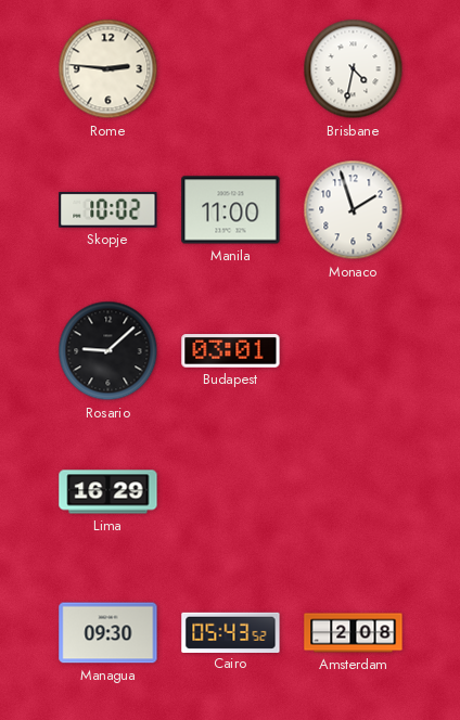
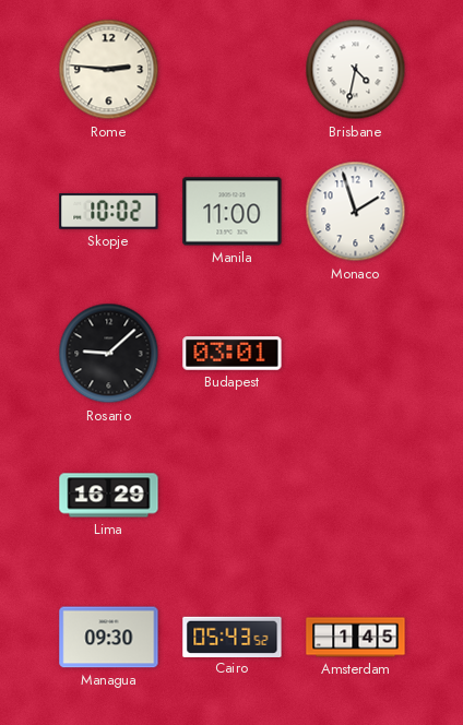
Amsterdam: 2:08 -> 1:45
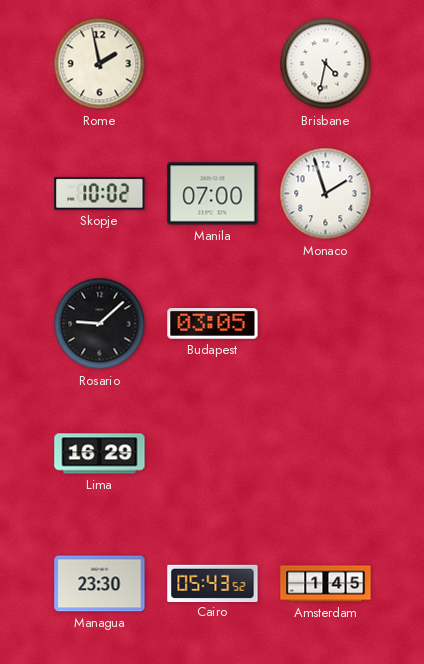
Rome: 2:46 -> 1:58
Manila: 11:00 -> 07:00
Budapest: 03:01 -> 03:05
Managua: 09:30 -> 23:30
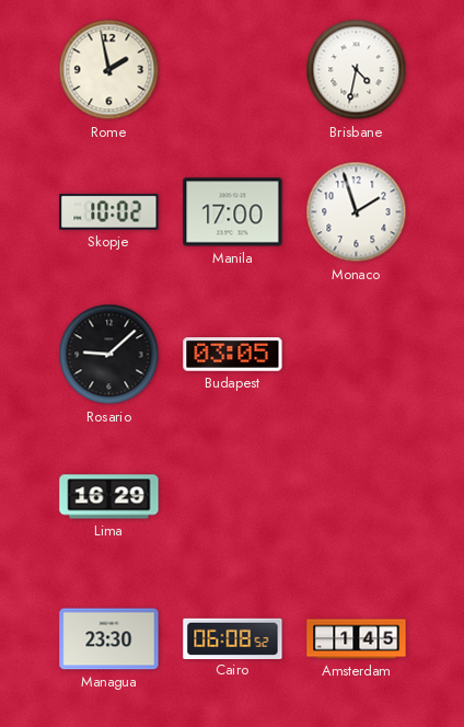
Manila: 07:00 -> 17:00
Cairo: 05:43 -> 06:08
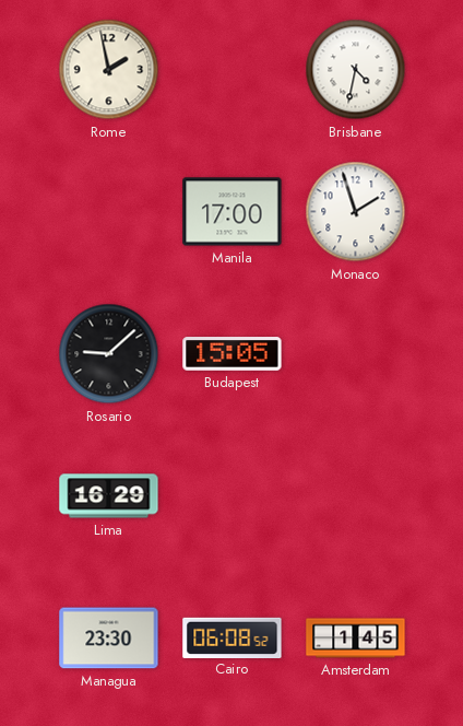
Skopje: 10:02 -> none
Budapest: 03:05 -> 15:05
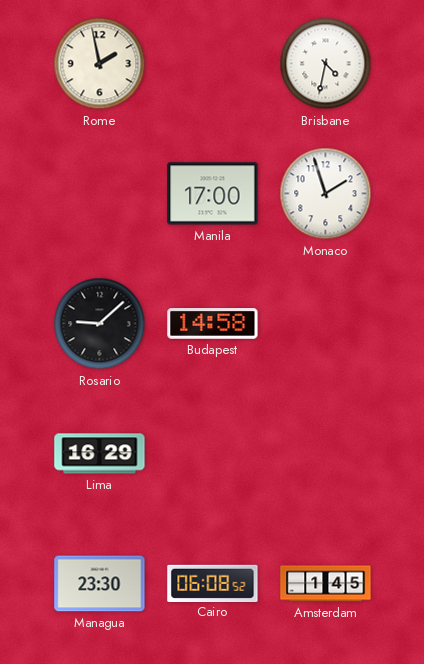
Budapest: 15:05 -> 14:58
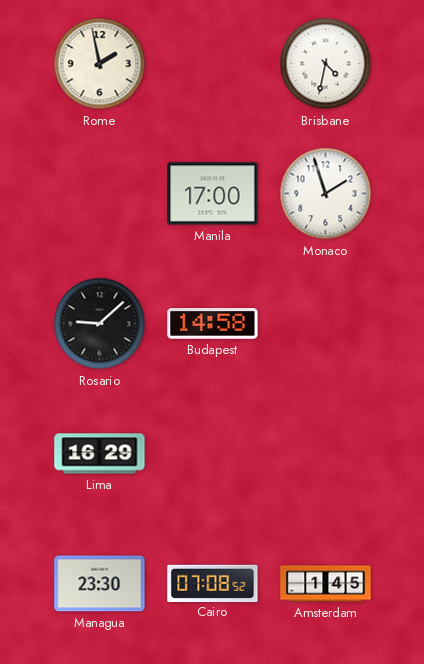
Cairo: 06:08 -> 07:08
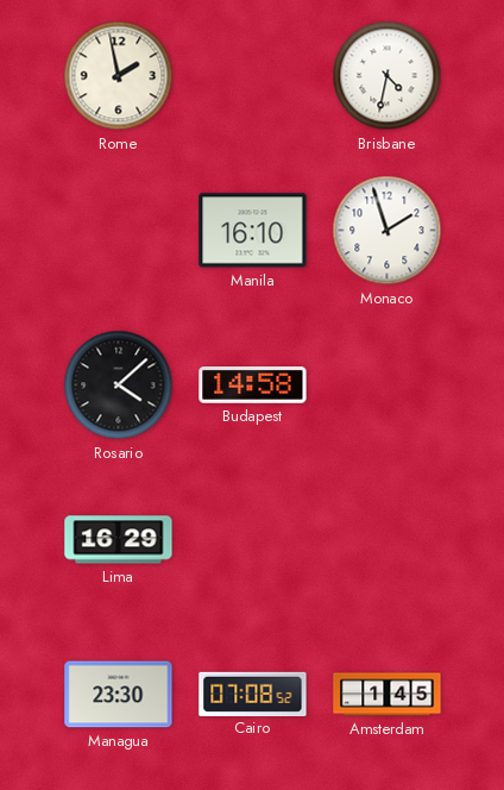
Manila: 17:00 -> 16:10
Rosario: 9:08 -> 4:08
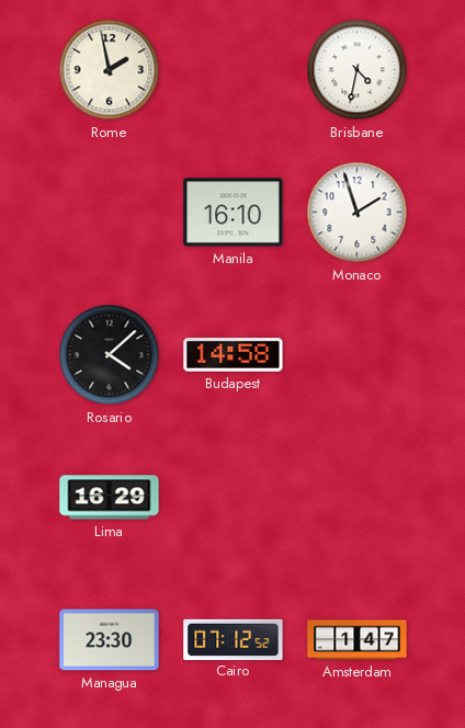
Cairo: 07:08 -> 07:12
Amsterdam: 1:45 -> 1:47
